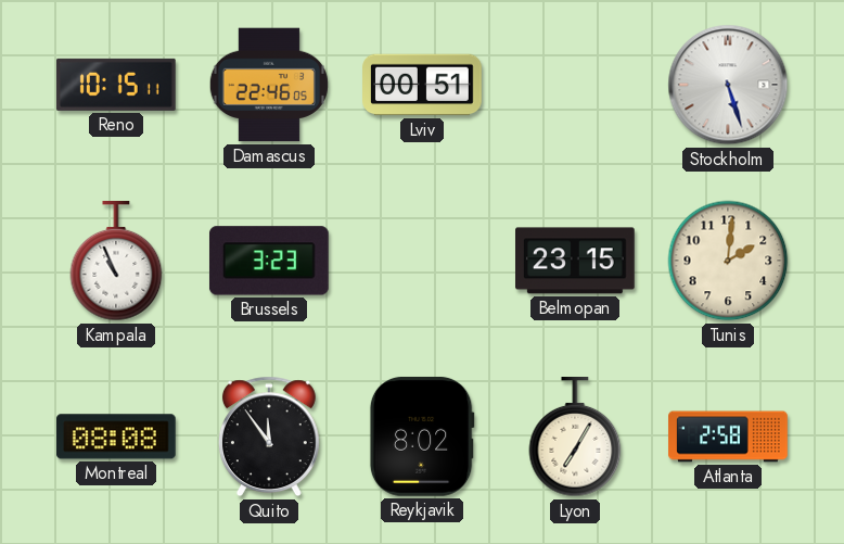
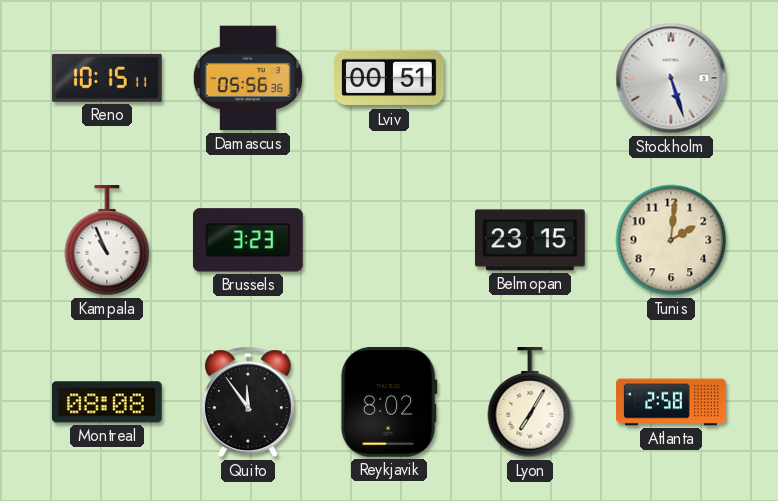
Damascus: 22:46 -> 05:56
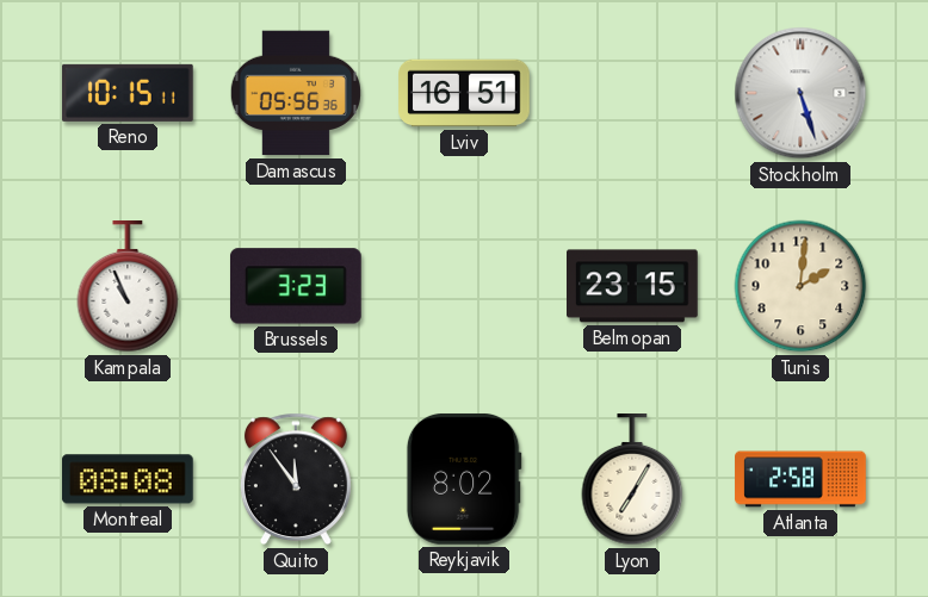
Lviv: 00:51 -> 16:51
